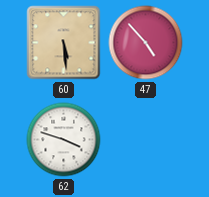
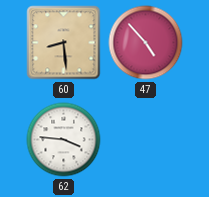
60: 5:29 -> 8:29
62: 3:48 -> 3:46
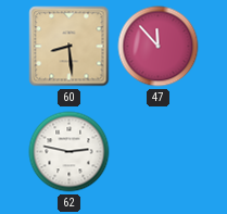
47: 4:53 -> 11:53
62: 3:46 -> 2:47
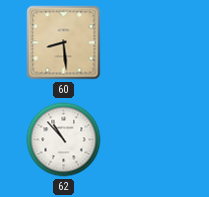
47: 11:53 -> none
62: 2:47 -> 10:53
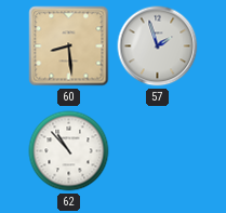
57: none -> 1:57
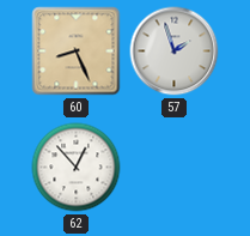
60: 8:29 -> 8:26
62: 10:53 -> 12:53
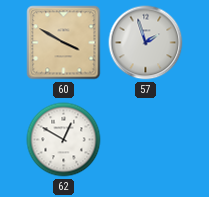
60: 8:26 -> 3:50
62: 12:53 -> 12:50
